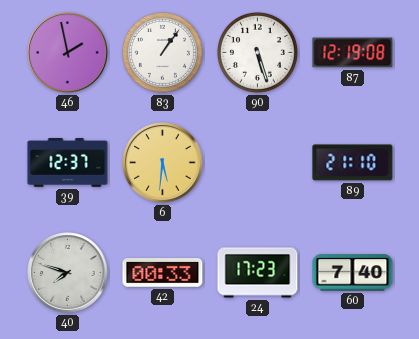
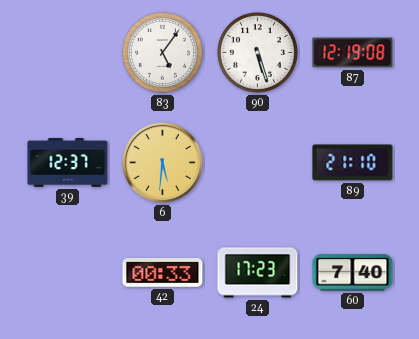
46: 1:58 -> none
83: 1:06 -> 5:06
40: 7:48 -> none
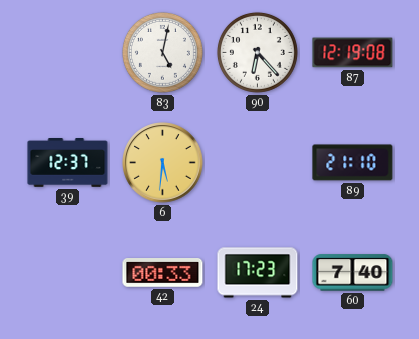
83: 5:06 -> 5:02
90: 5:27 -> 6:23
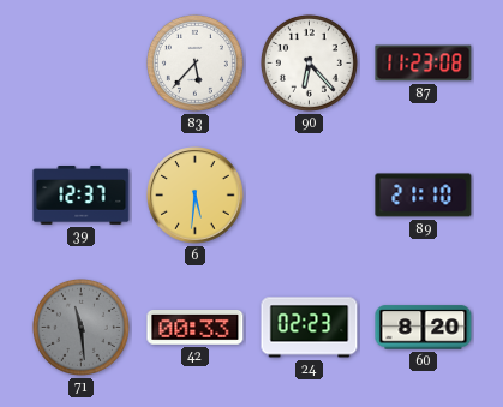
83: 5:02 -> 5:37
87: 12:19 -> 11:23
71: none -> 11:29
24: 17:23 -> 02:23
60: 7:40 -> 8:20
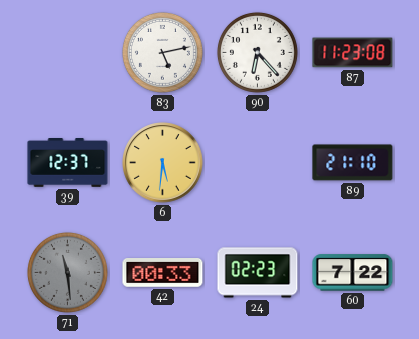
83: 5:37 -> 5:13
60: 8:20 -> 7:22
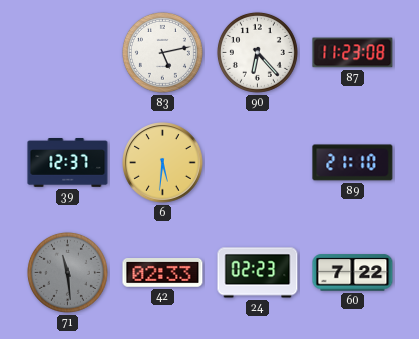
42: 00:33 -> 02:33
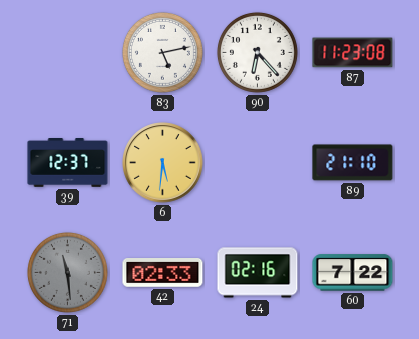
24: 02:23 -> 02:16
